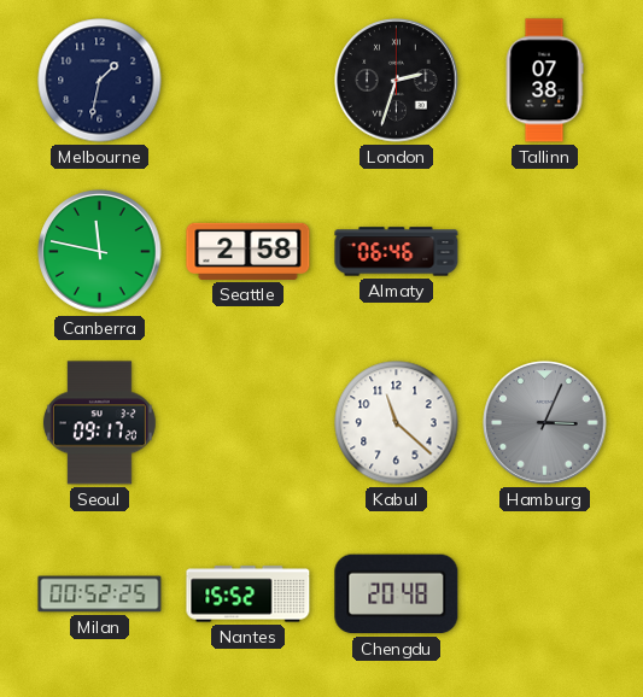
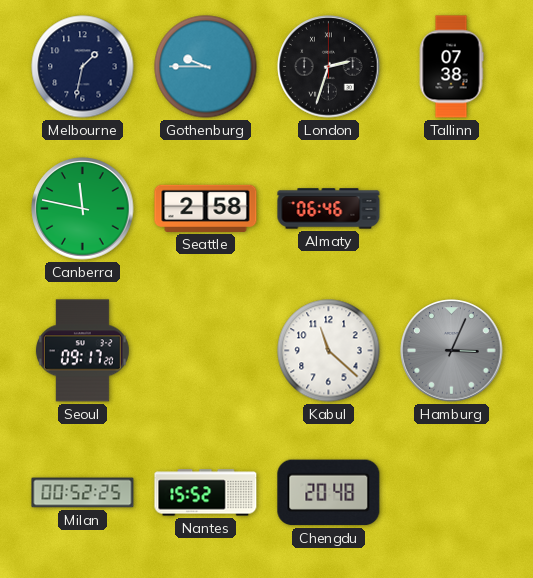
Gothenburg: none -> 9:45
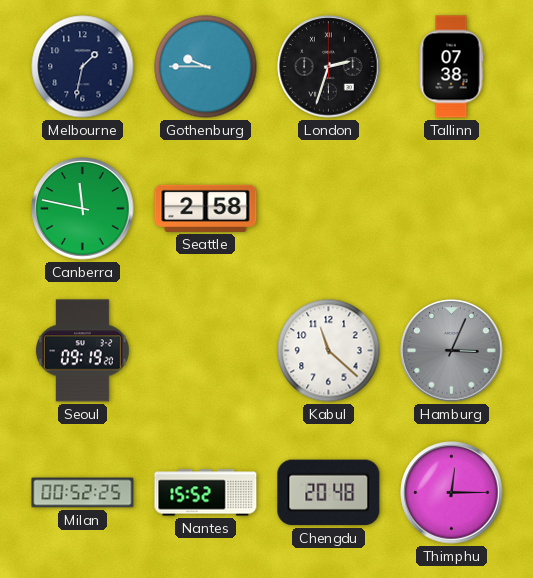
Almaty: 06:46 -> none
Seoul: 09:17 -> 09:19
Thimphu: none -> 12:15
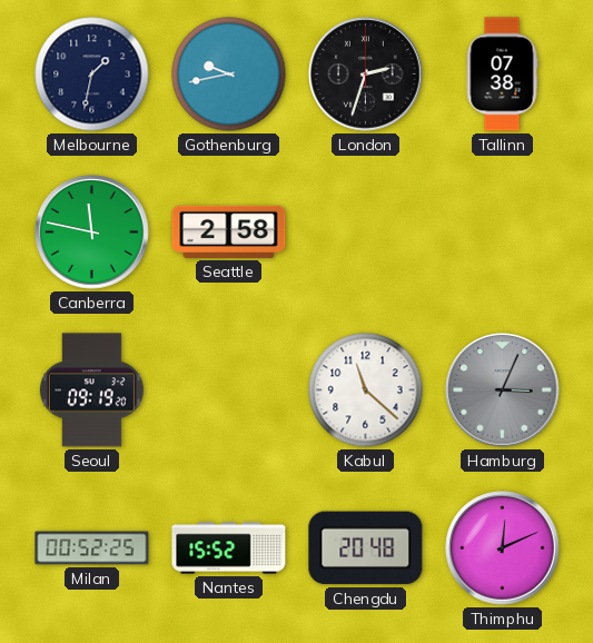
Gothenburg: 9:45 -> 9:43
Thimphu: 12:15 -> 12:11
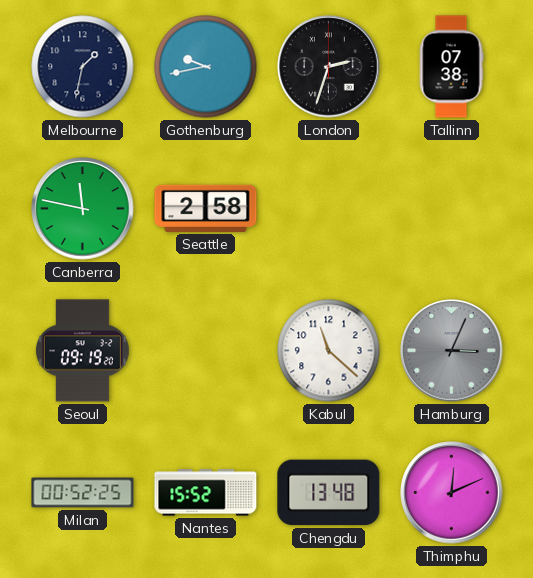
Chengdu: 20:48 -> 13:48
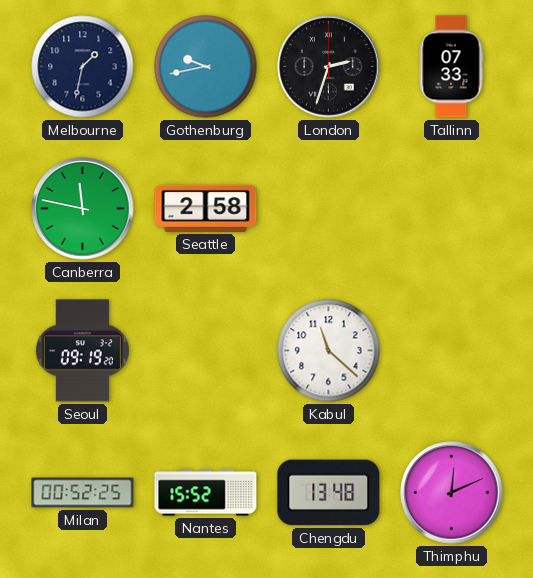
Tallinn: 07:38 -> 07:33
Hamburg: 3:04 -> none
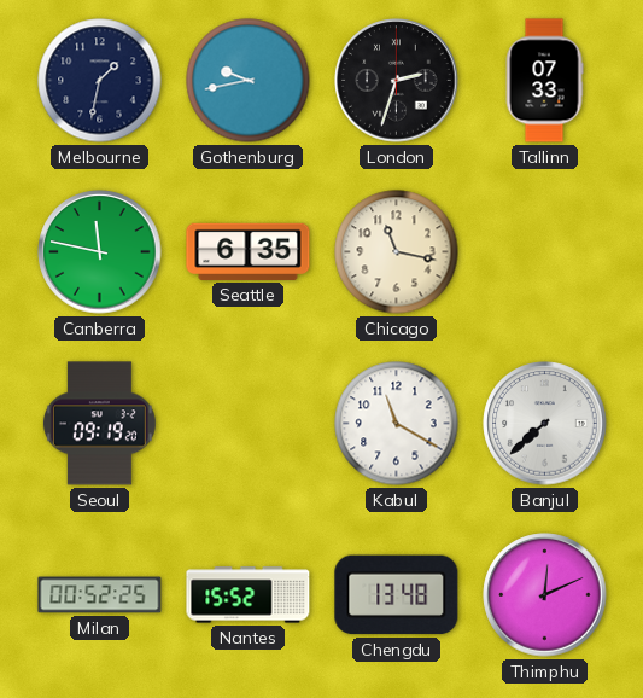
Seattle: 2:58 -> 6:35
Chicago: none -> 11:17
Kabul: 11:22 -> 11:20
Banjul: none -> 7:38
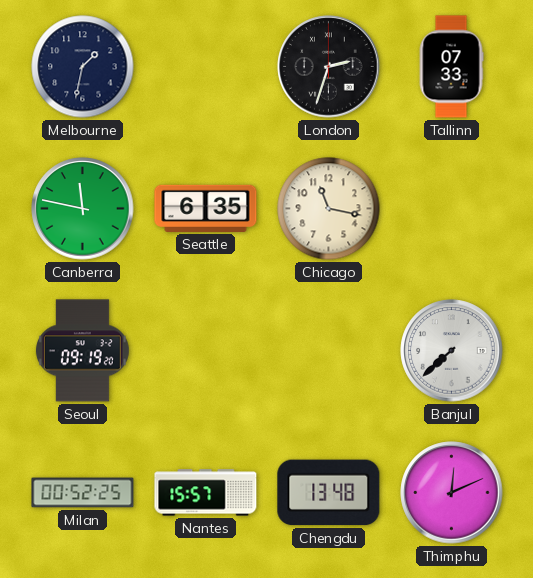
Gothenburg: 9:43 -> none
Kabul: 11:20 -> none
Nantes: 15:52 -> 15:57
